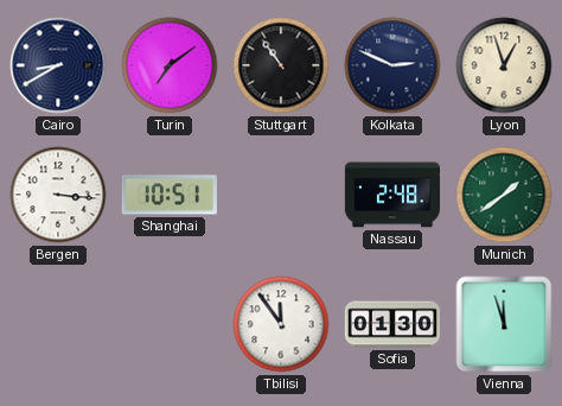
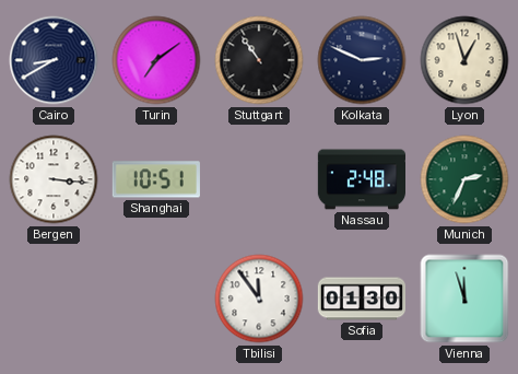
Munich: 1:39 -> 2:34
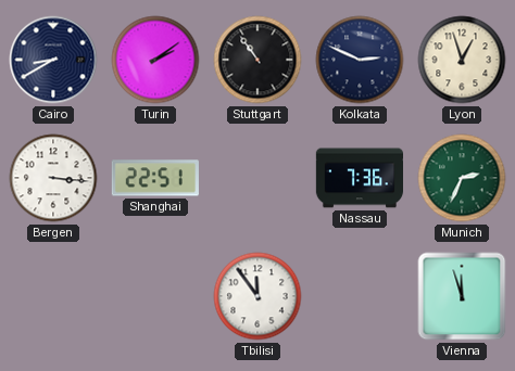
Turin: 7:09 -> 2:09
Shanghai: 10:51 -> 22:51
Nassau: 2:48 -> 7:36
Sofia: 01:30 -> none
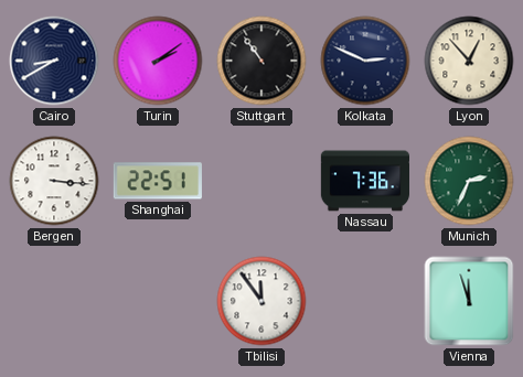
Lyon: 12:57 -> 12:53
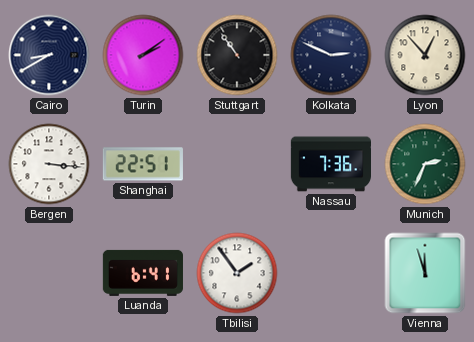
Luanda: none -> 6:41
Tbilisi: 11:54 -> 1:54
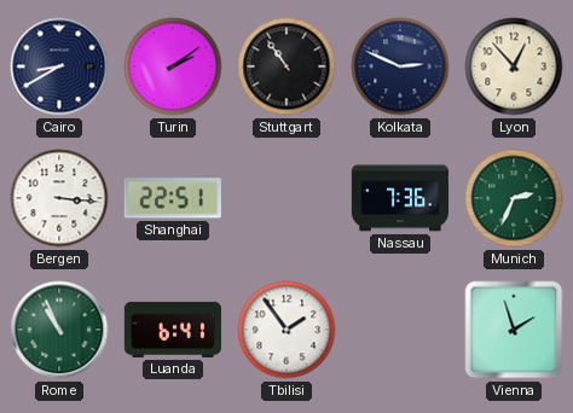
Rome: none -> 10:56
Vienna: 11:57 -> 1:57
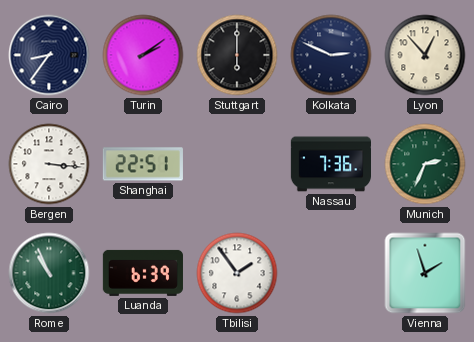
Cairo: 8:40 -> 8:36
Stuttgart: 10:54 -> 6:00
Luanda: 6:41 -> 6:39
